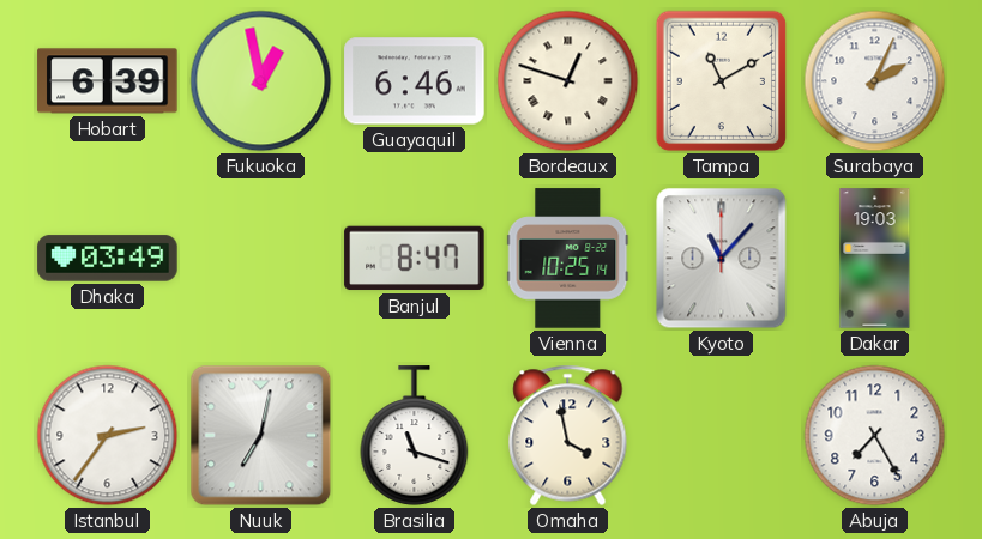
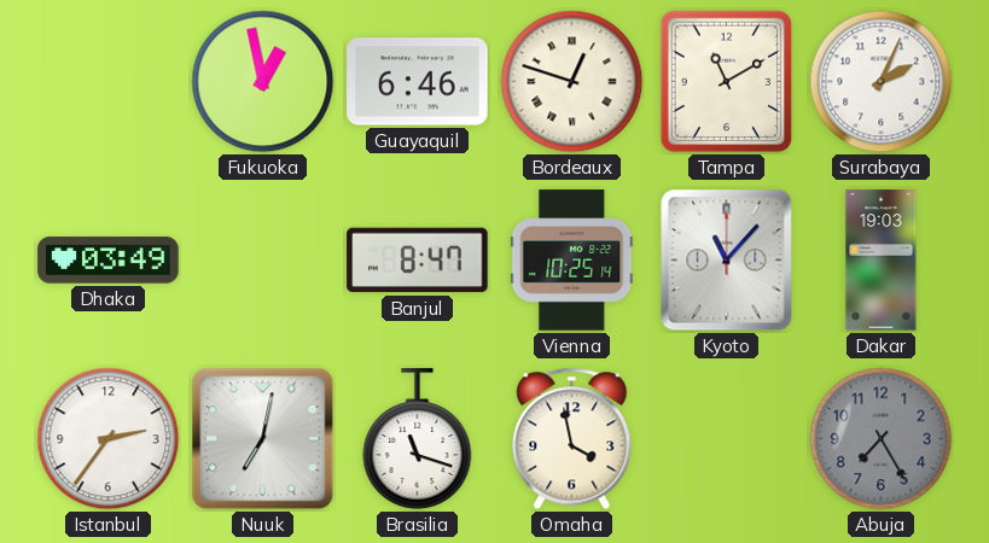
Hobart: 6:39 -> none
Abuja dial: white -> grey
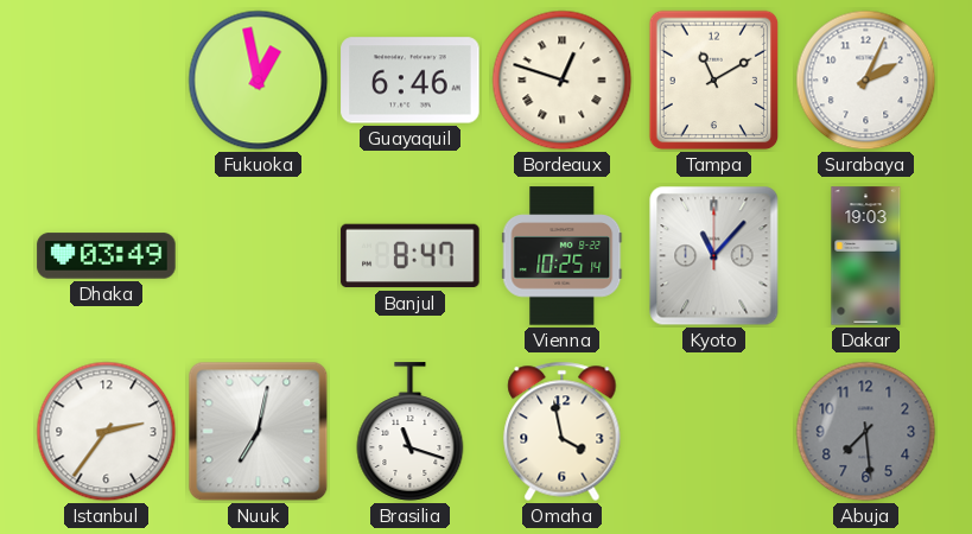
Abuja: 7:25 -> 7:29
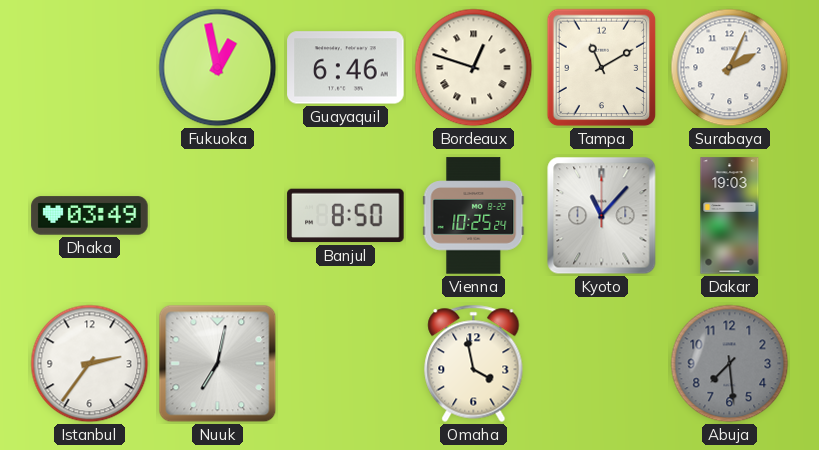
Banjul: 8:47 -> 8:50
Vienna: 10:25:14 -> 10:25:24
Brasilia: 11:18 -> none
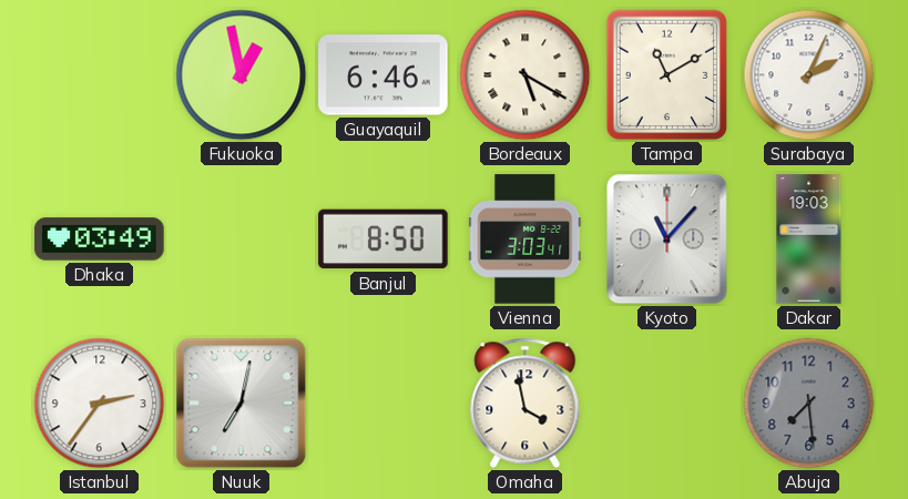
Bordeaux: 12:48 -> 5:20
Vienna: 10:25 -> 3:03
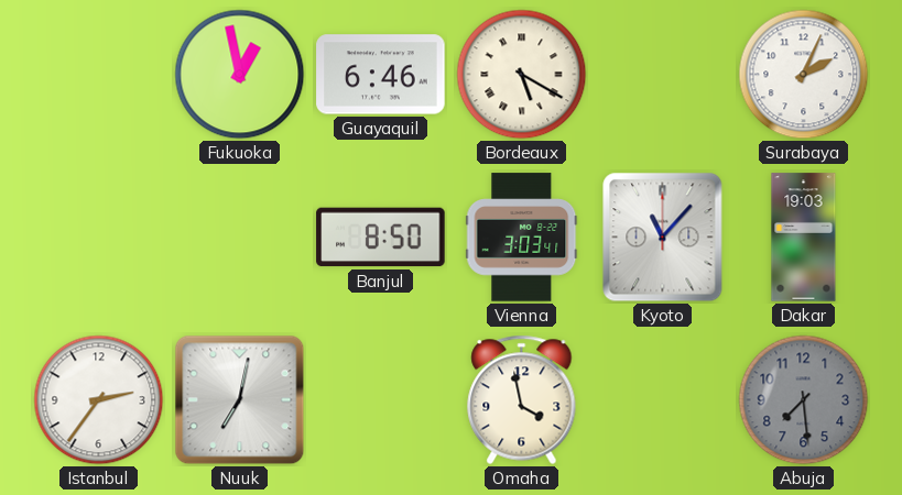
Tampa: 11:10 -> none
Dhaka: 03:49 -> none
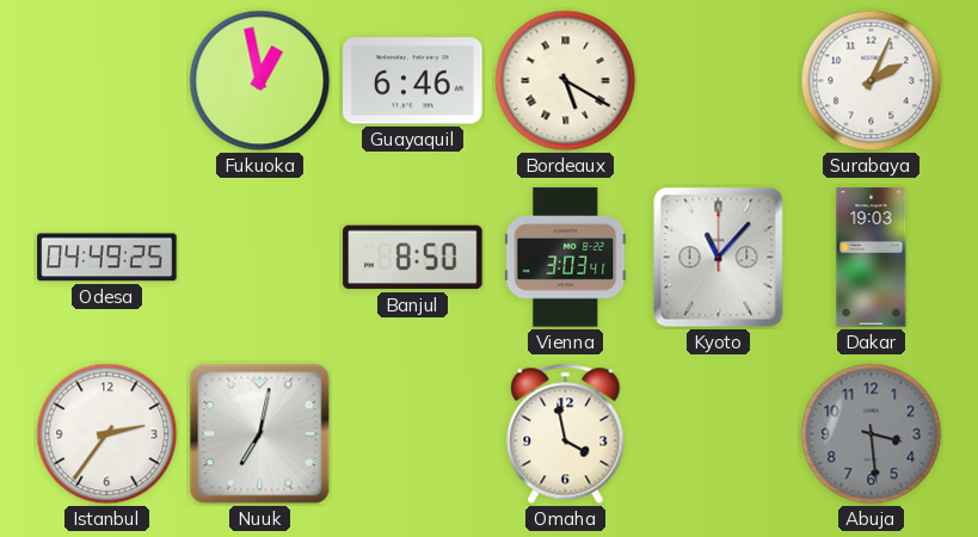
Odesa: none -> 04:49
Abuja: 7:29 -> 3:29
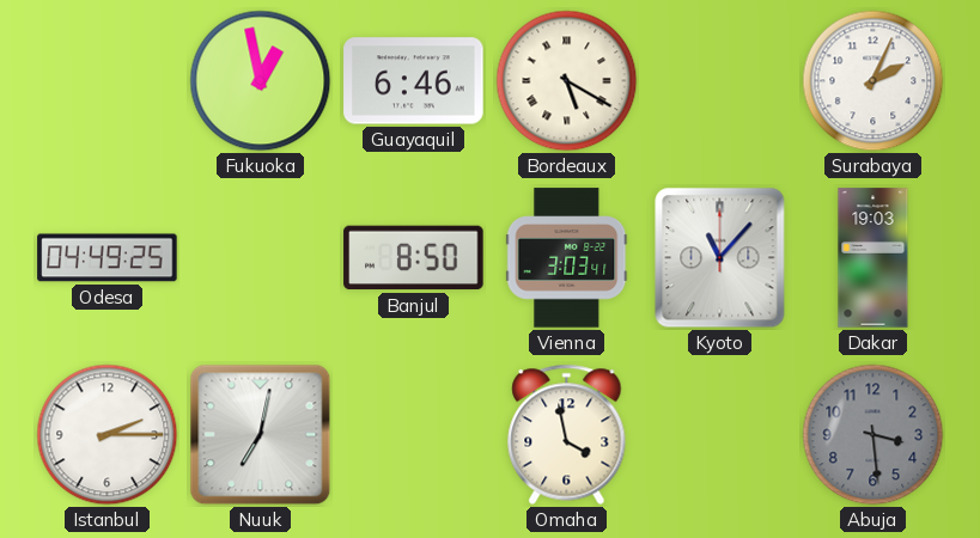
Istanbul: 2:36 -> 2:15
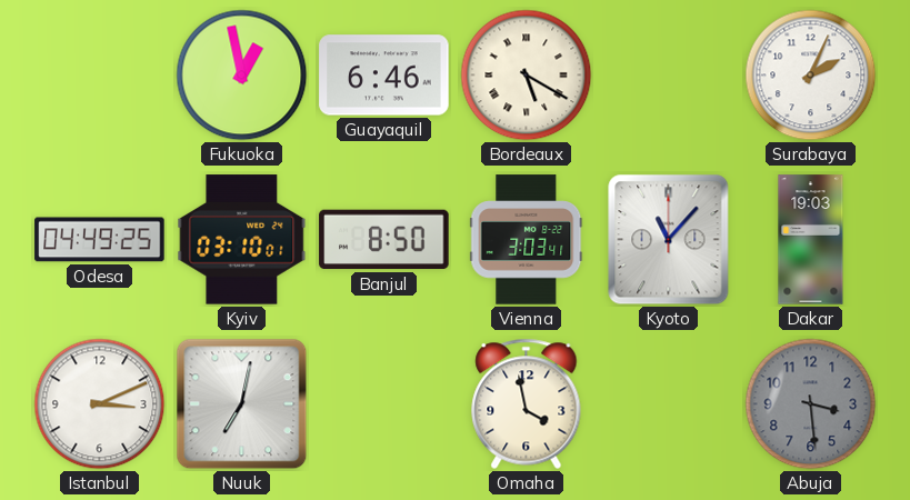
Kyiv: none -> 03:10
Istanbul: 2:15 -> 3:11
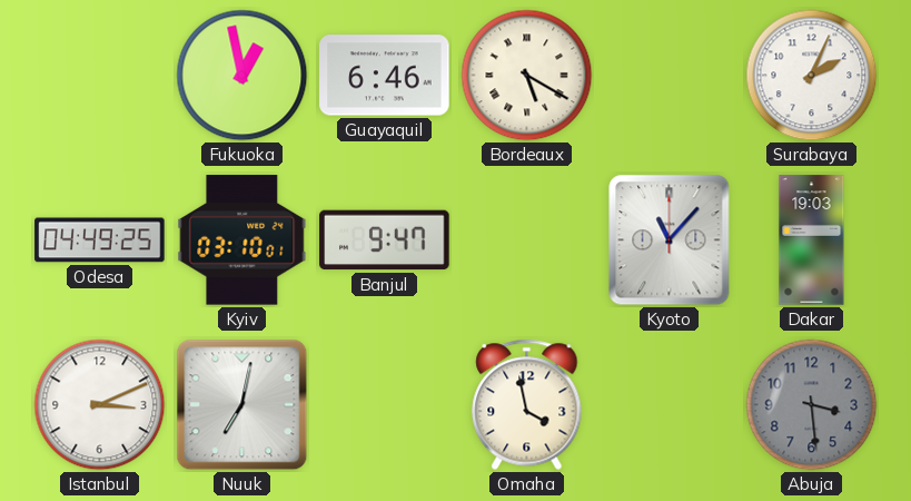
Banjul: 8:50 -> 9:47
Vienna: 3:03 -> none
